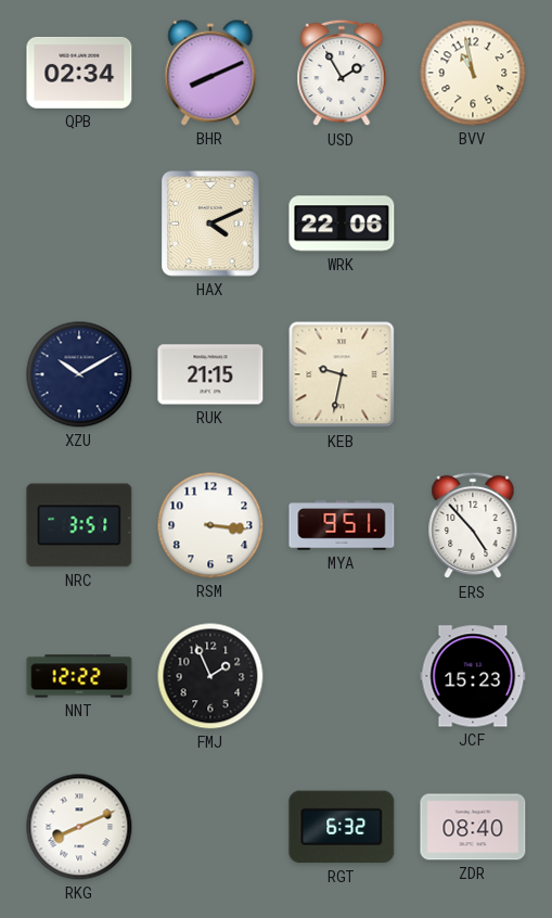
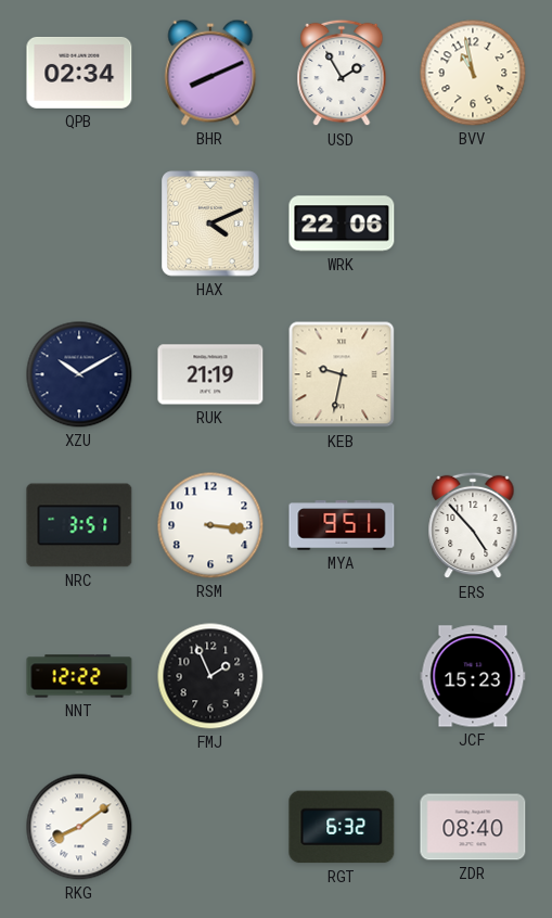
RUK: 21:15 -> 21:19
RKG: 8:11 -> 8:09
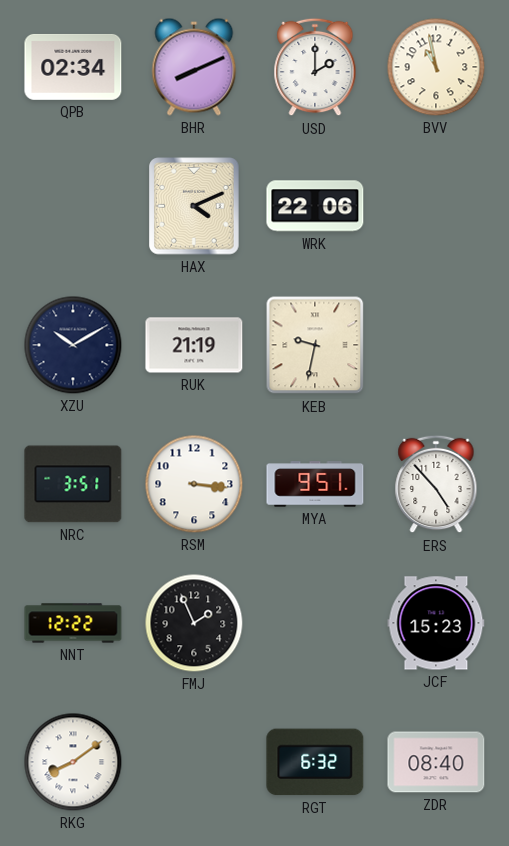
USD: 1:55 -> 2:00
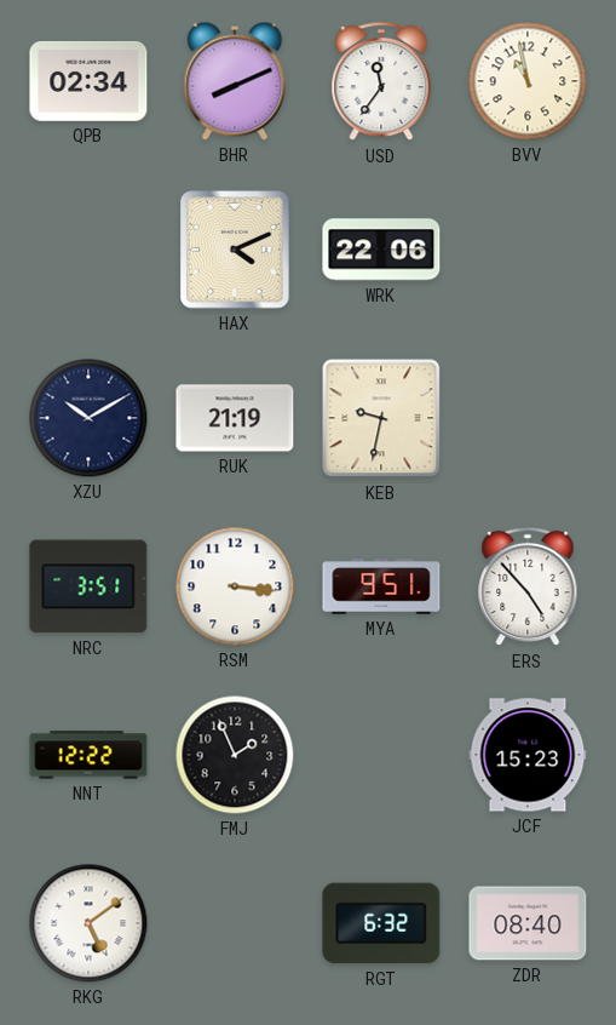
USD: 2:00 -> 11:36
RKG: 8:09 -> 5:09
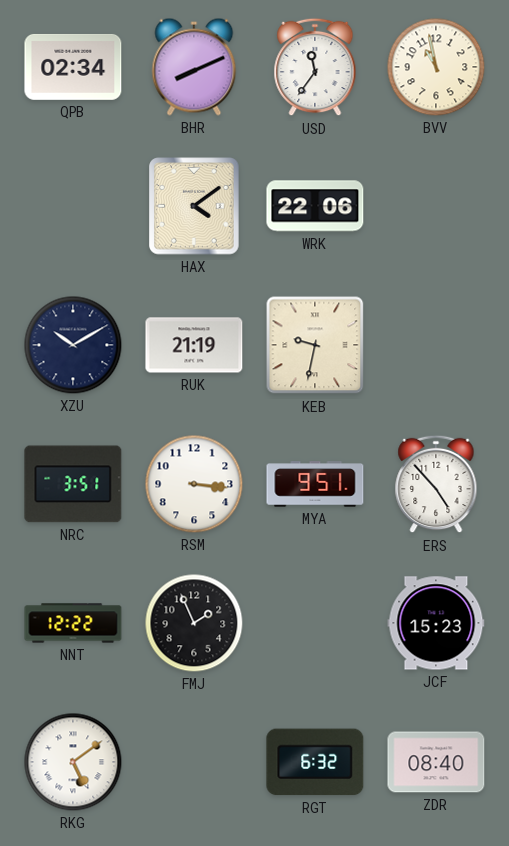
HAX: 4:11 -> 4:09
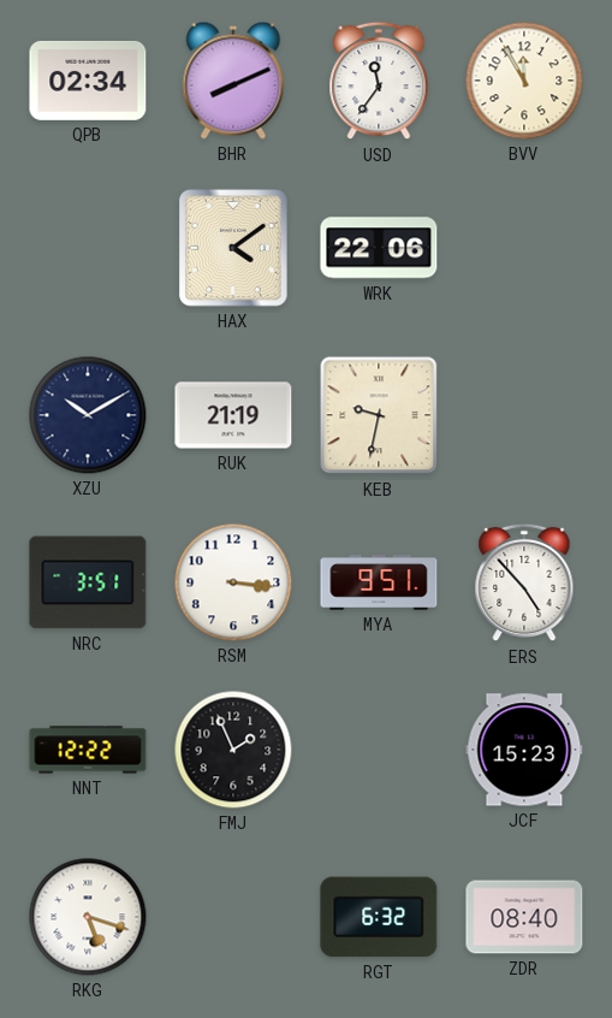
BVV: 10:58 -> 11:55
RKG: 5:09 -> 5:18
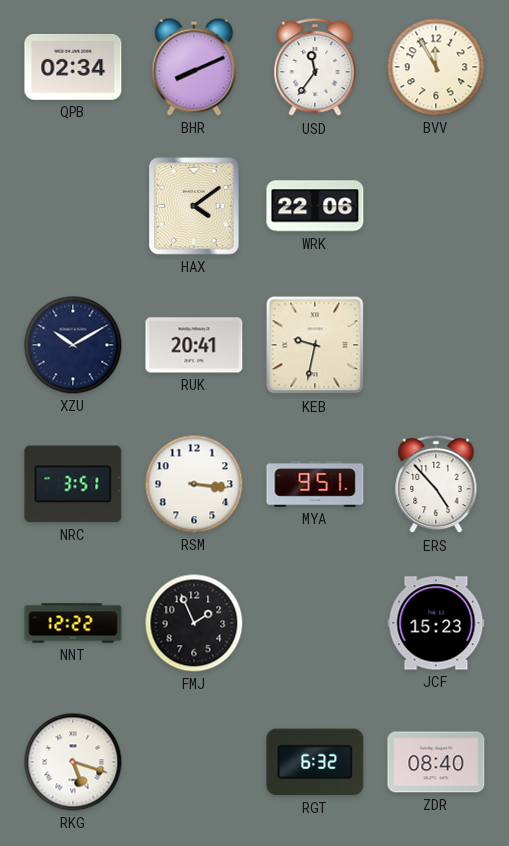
RUK: 21:19 -> 20:41
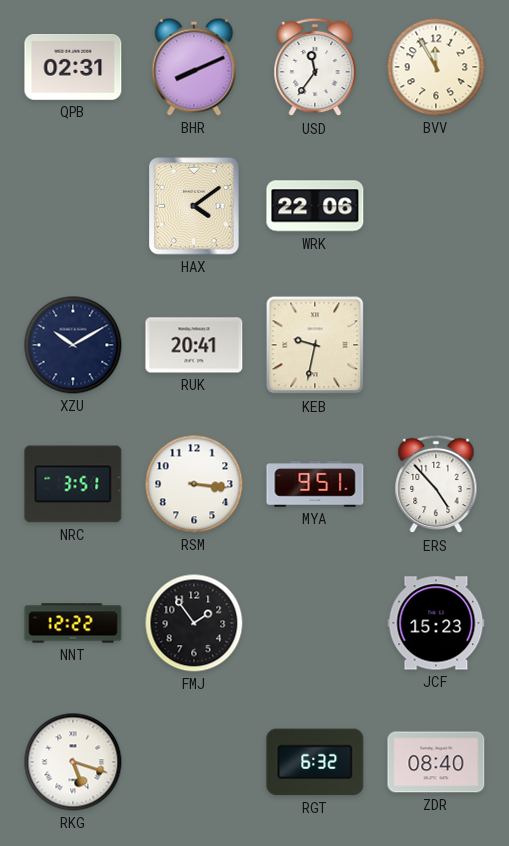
QPB: 02:34 -> 02:31
FMJ: 1:56 -> 1:54
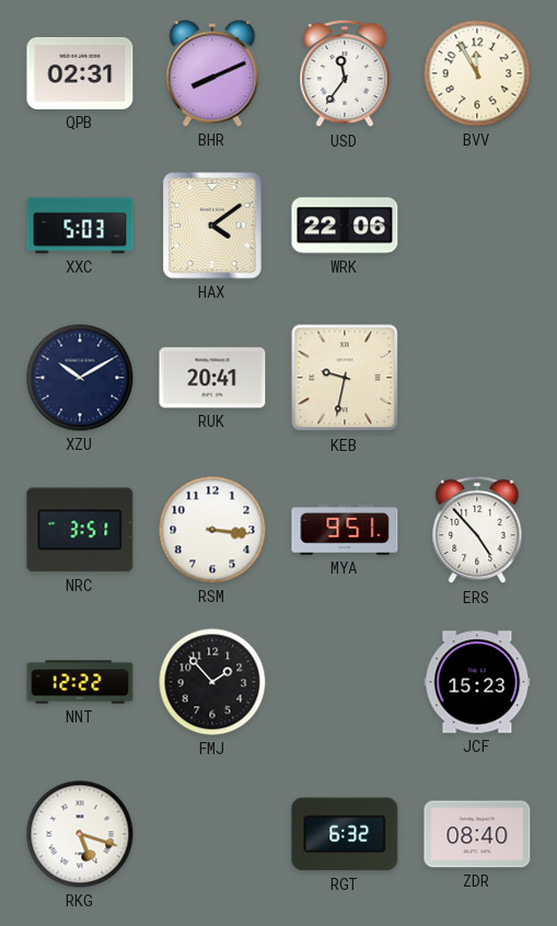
XXC: none -> 5:03
FMJ: 1:54 -> 1:53
